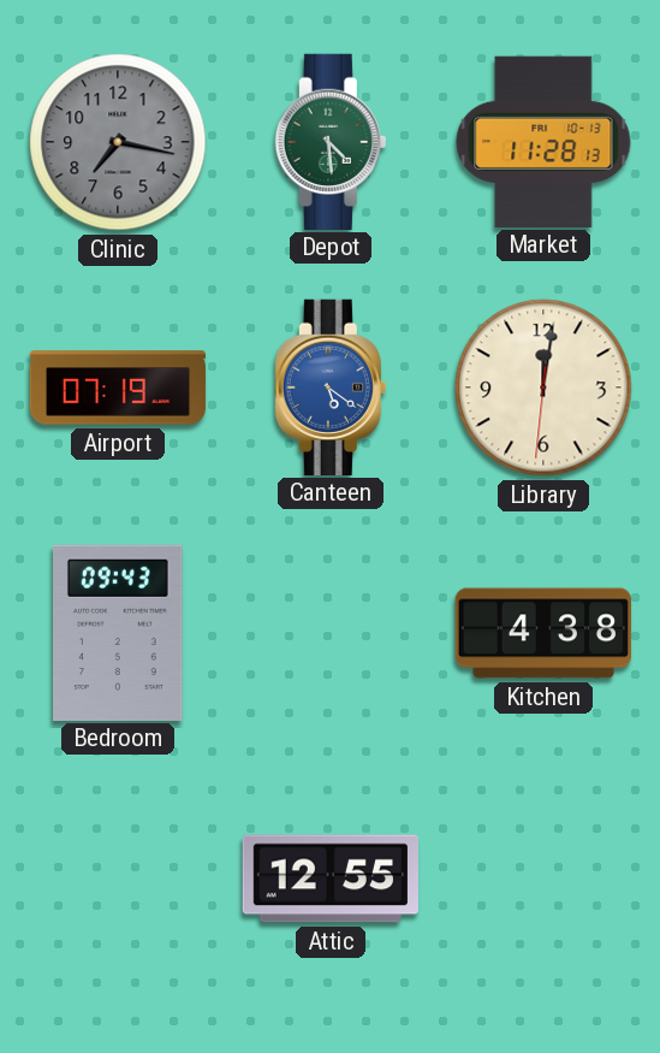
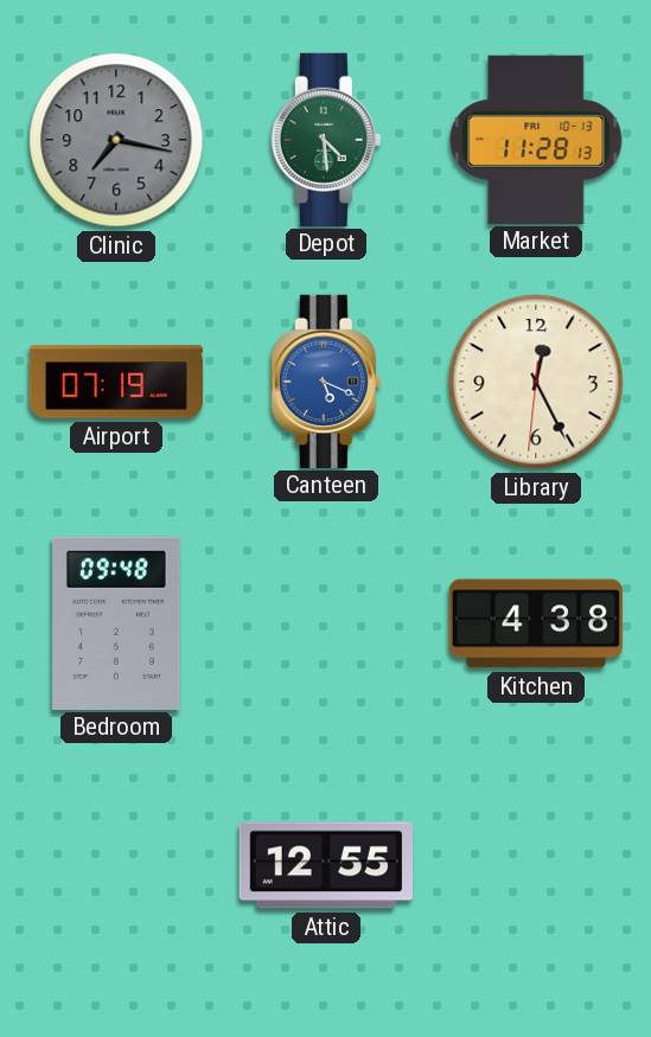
Canteen: 5:21 -> 5:19
Library: 12:01 -> 12:25
Bedroom: 09:43 -> 09:48
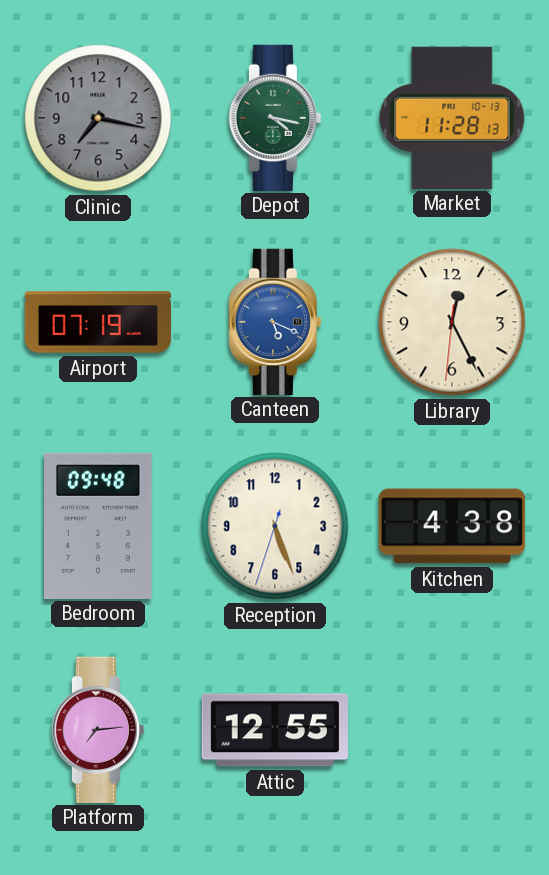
Depot: 4:29 -> 4:17
Reception: none -> 5:26
Platform: none -> 7:14
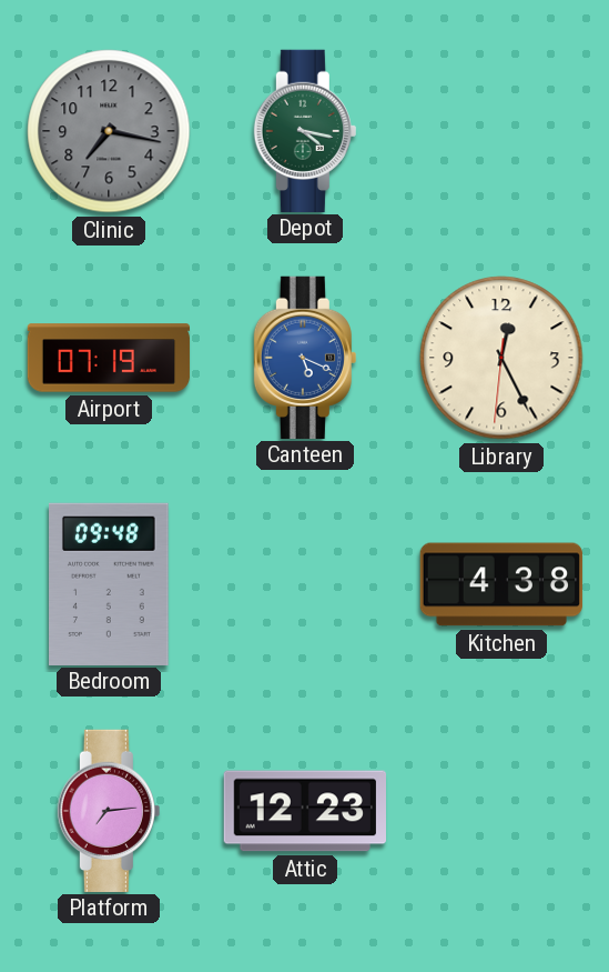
Market: 11:28 -> none
Reception: 5:26 -> none
Attic: 12:55 -> 12:23
